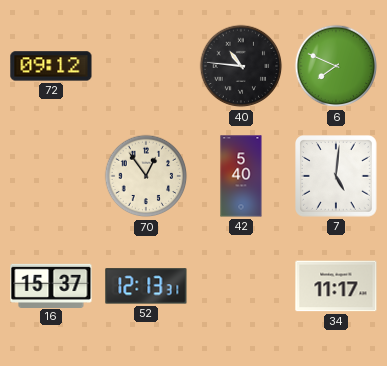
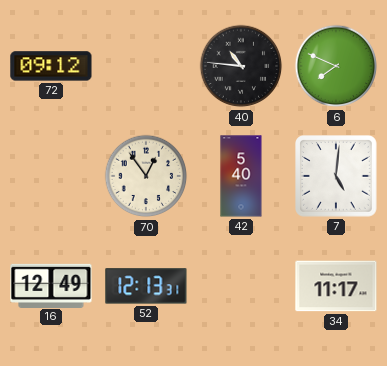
16: 15:37 -> 12:49
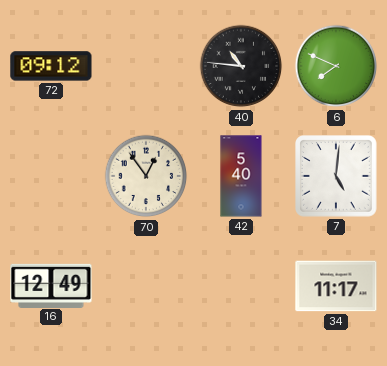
52: 12:13 -> none
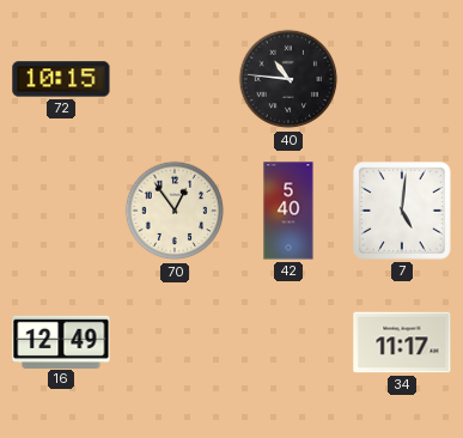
72: 09:12 -> 10:15
6: 7:49 -> none
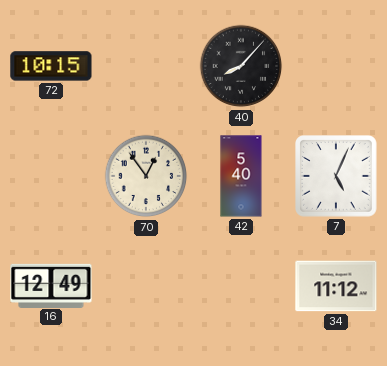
40: 10:46 -> 8:07
7: 5:01 -> 5:04
34: 11:17 -> 11:12
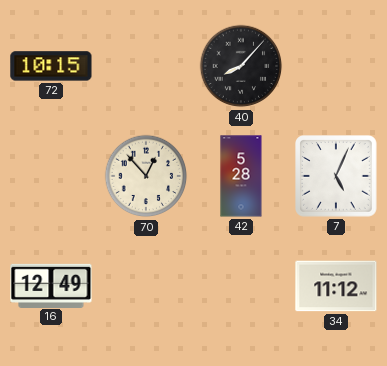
70: 12:54 -> 12:53
42: 5:40 -> 5:28
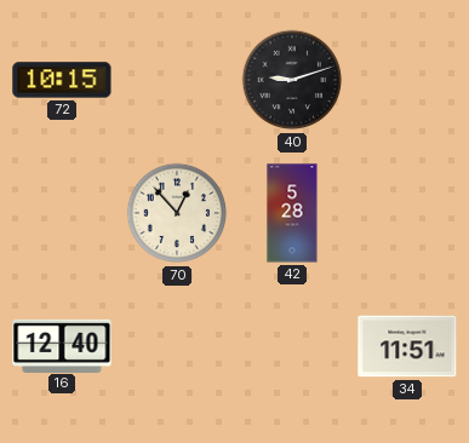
40: 8:07 -> 9:12
7: 5:04 -> none
16: 12:49 -> 12:40
34: 11:12 -> 11:51
